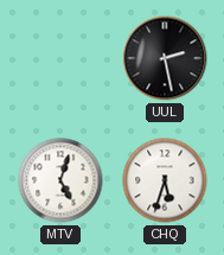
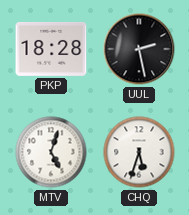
PKP: none -> 18:28
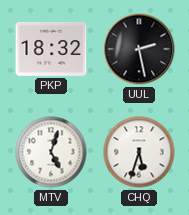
PKP: 18:28 -> 18:32
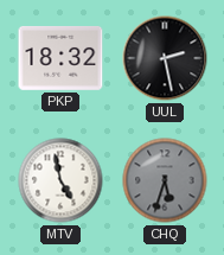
MTV: 5:03 -> 4:58
CHQ dial: white -> grey
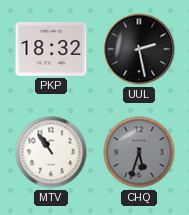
MTV: 4:58 -> 10:54
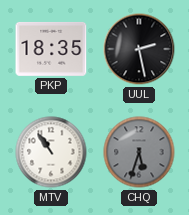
PKP: 18:32 -> 18:35
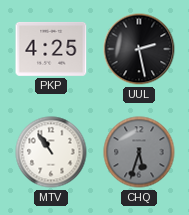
PKP: 18:35 -> 4:25
